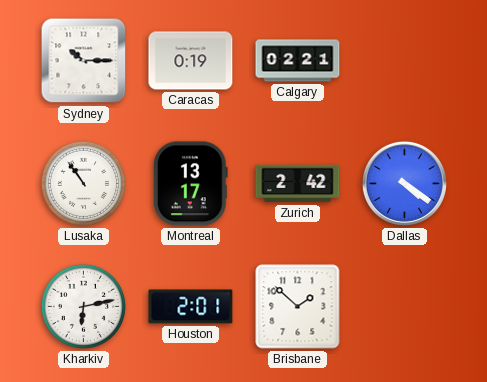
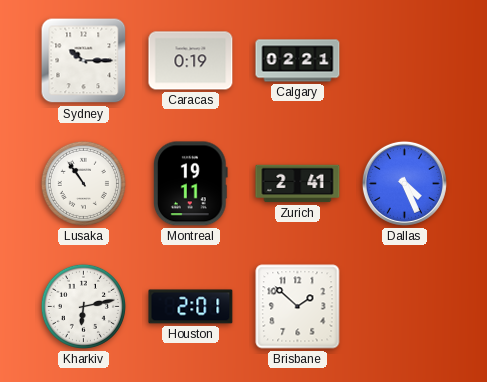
Montreal: 13:17 -> 19:11
Zurich: 2:42 -> 2:41
Dallas: 4:21 -> 4:26
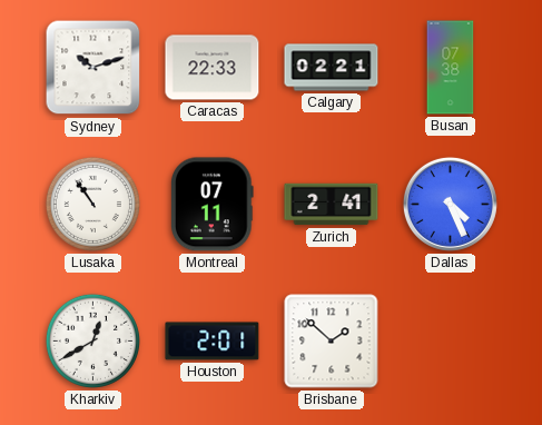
Sydney: 10:15 -> 10:12
Caracas: 0:19 -> 22:33
Busan: none -> 07:38
Montreal: 19:11 -> 07:11
Kharkiv: 6:13 -> 12:40
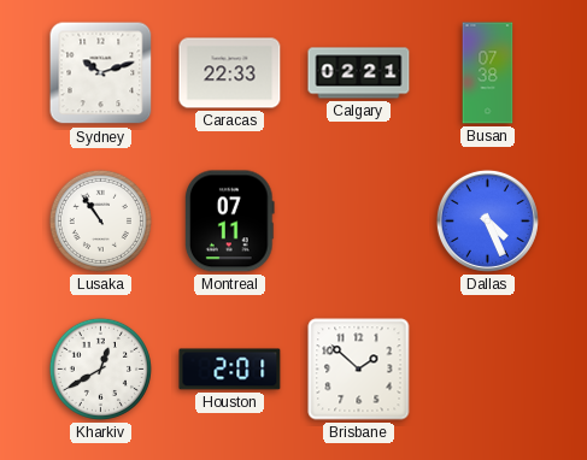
Zurich: 2:41 -> none
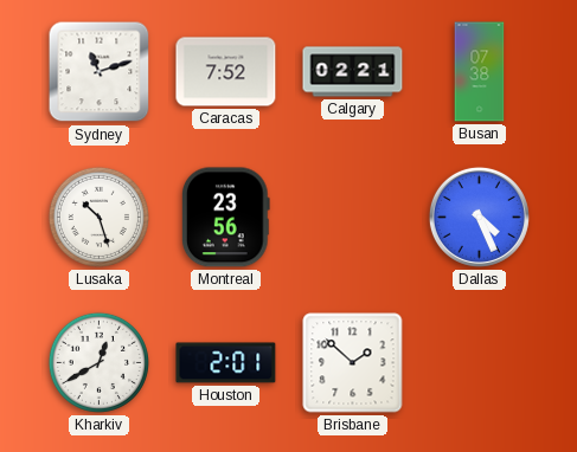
Sydney: 10:12 -> 11:12
Caracas: 22:33 -> 7:52
Lusaka: 10:54 -> 10:27
Montreal: 07:11 -> 23:56
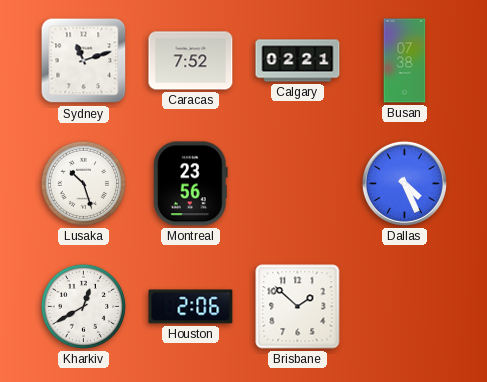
Houston: 2:01 -> 2:06
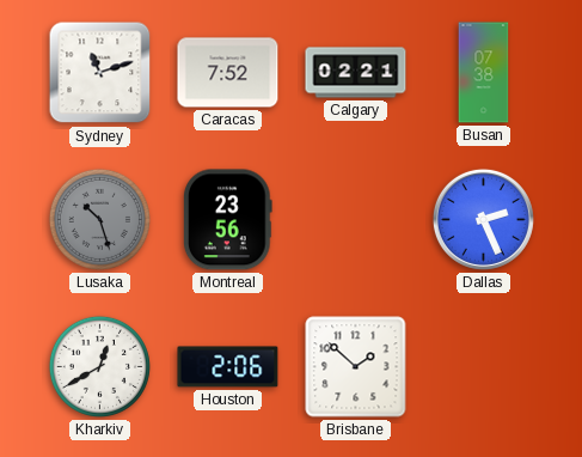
Lusaka dial: white -> grey
Dallas: 4:26 -> 2:26
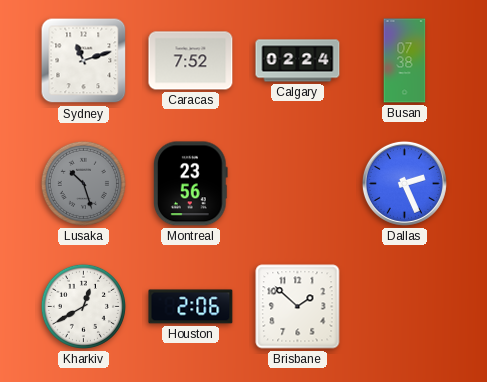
Calgary: 02:21 -> 02:24
